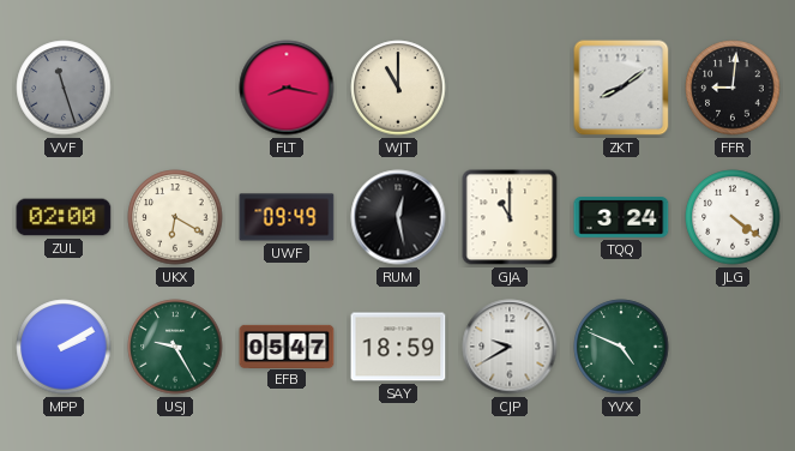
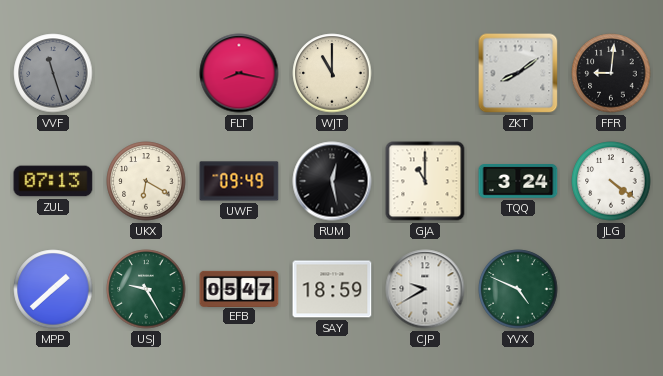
ZUL: 02:00 -> 07:13
MPP: 2:10 -> 1:38
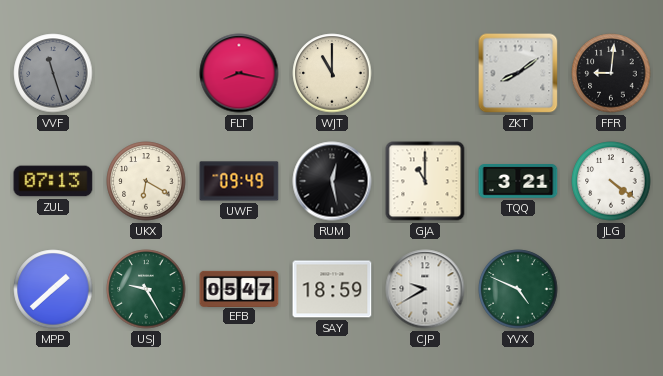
TQQ: 3:24 -> 3:21
